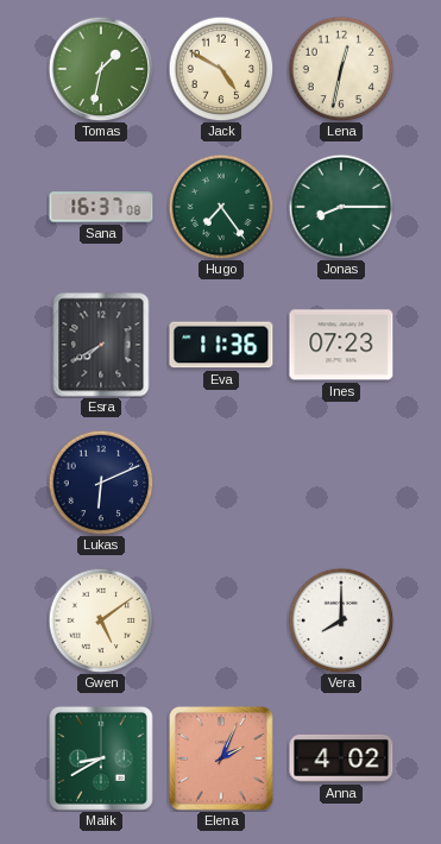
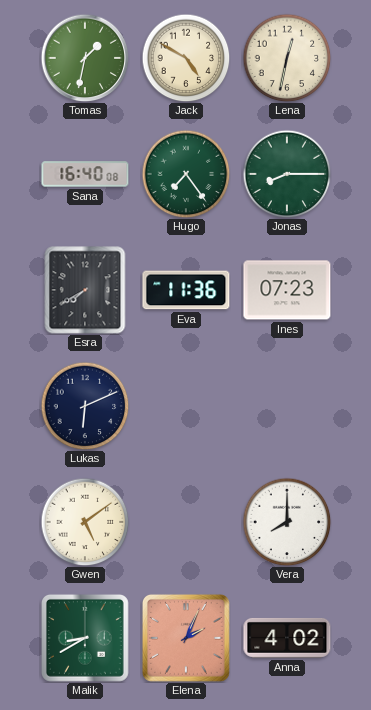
Sana: 16:37 -> 16:40
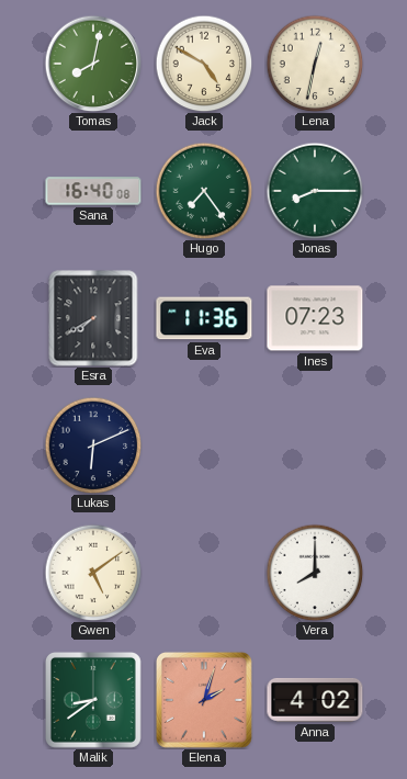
Tomas: 1:32 -> 8:02
Malik: 8:40 -> 8:39
Elena: 2:04 -> 2:03
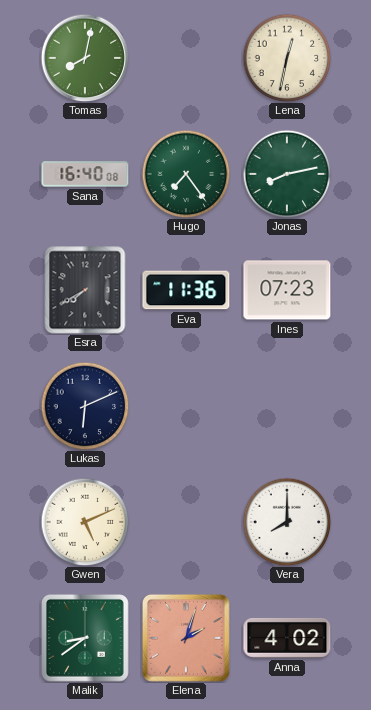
Jack: 4:50 -> none
Jonas: 8:15 -> 8:13
Gwen: 5:09 -> 5:11
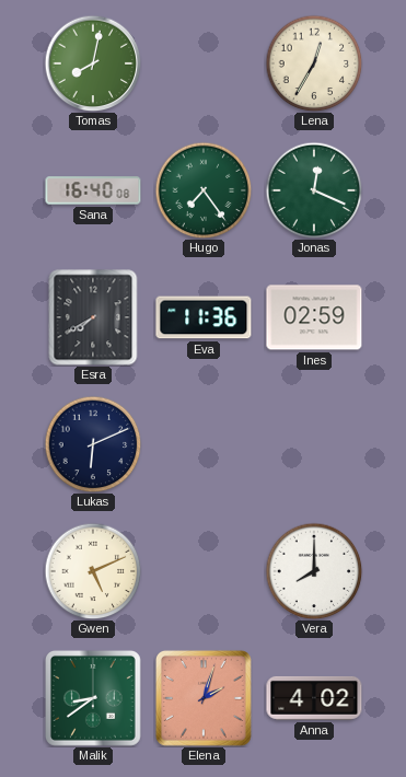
Lena: 12:32 -> 12:35
Jonas: 8:13 -> 12:19
Ines: 07:23 -> 02:59
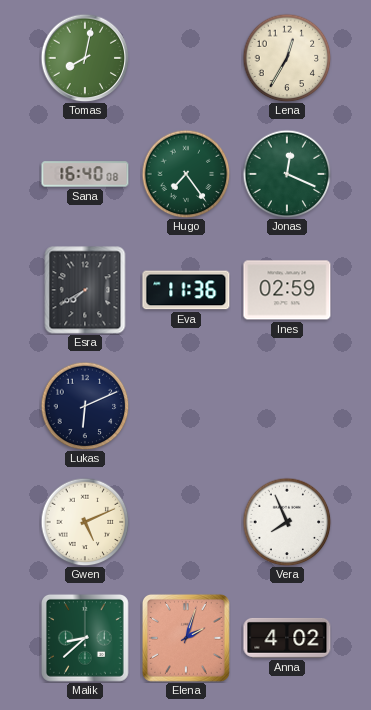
Vera: 8:00 -> 7:56
Malik: 8:39 -> 8:38
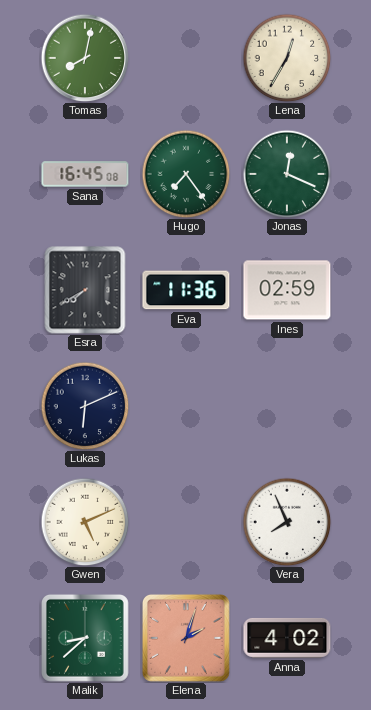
Sana: 16:40 -> 16:45
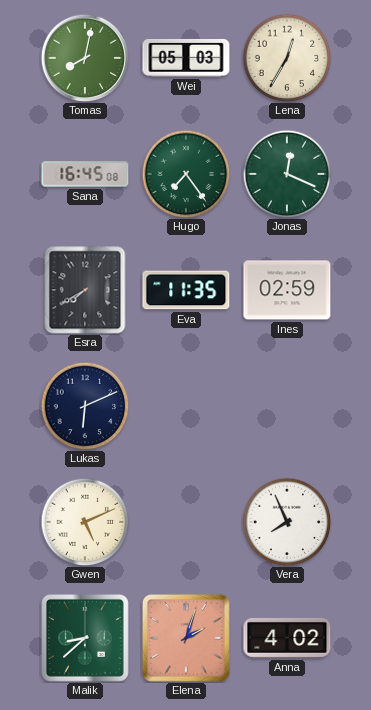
Wei: none -> 05:03
Eva: 11:36 -> 11:35
